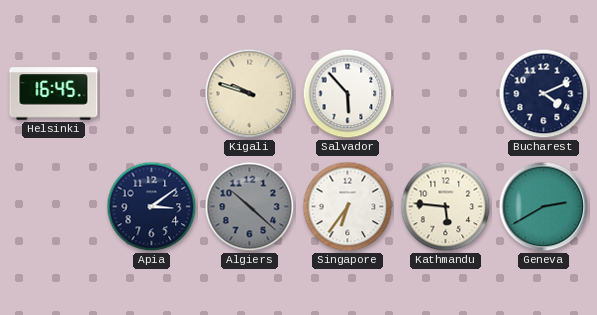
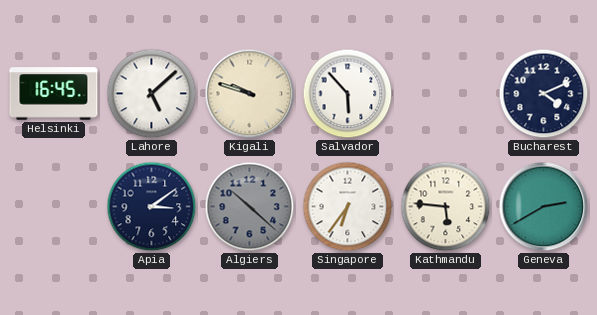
Lahore: none -> 5:08
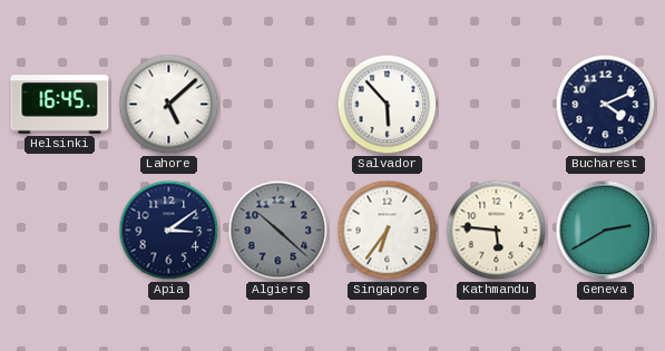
Kigali: 9:48 -> none
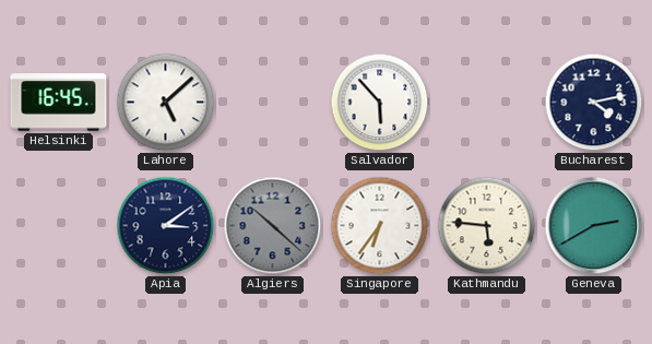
Bucharest: 4:11 -> 4:13
